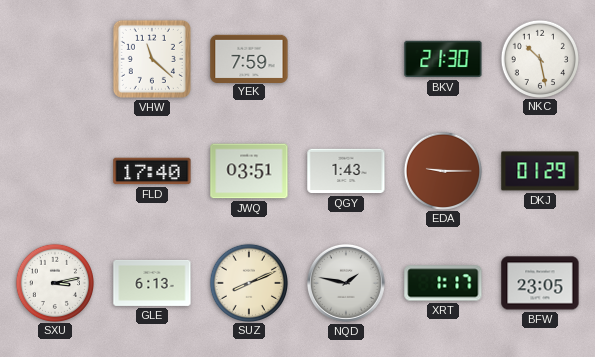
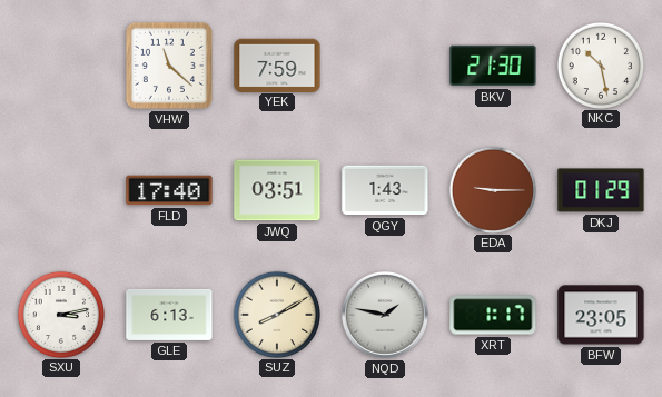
SUZ: 8:11 -> 8:10
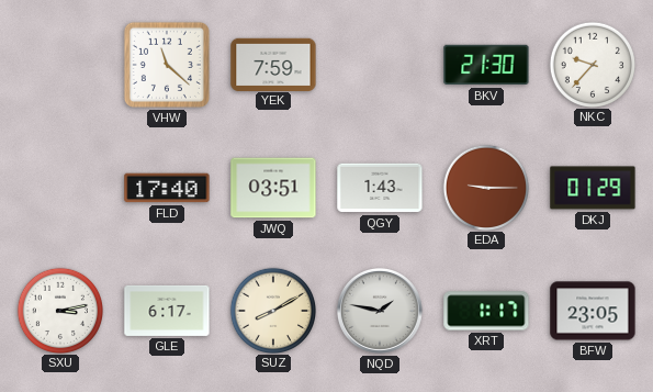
NKC: 10:28 -> 9:37
GLE: 6:13 -> 6:17
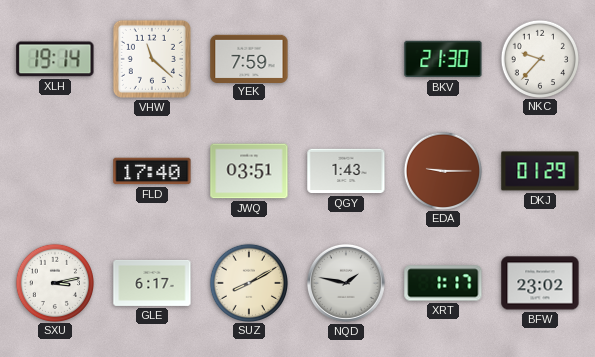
XLH: none -> 19:14
BFW: 23:05 -> 23:02
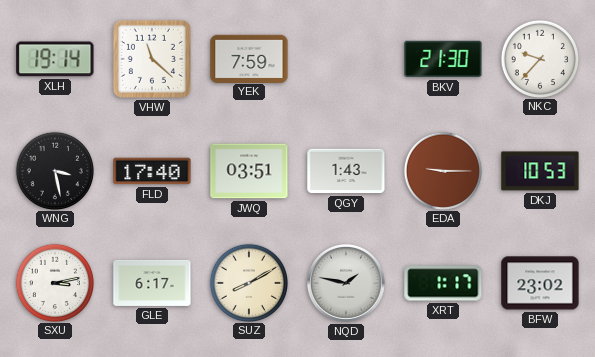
WNG: none -> 3:28
DKJ: 01:29 -> 10:53
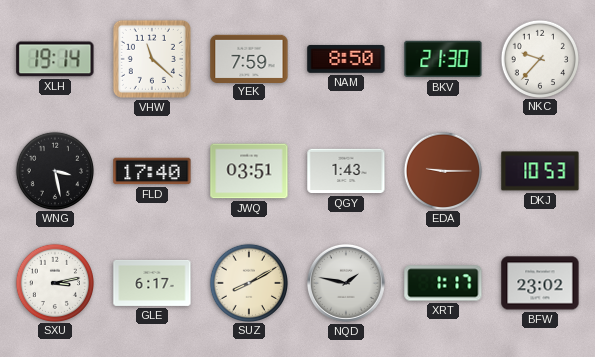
NAM: none -> 8:50
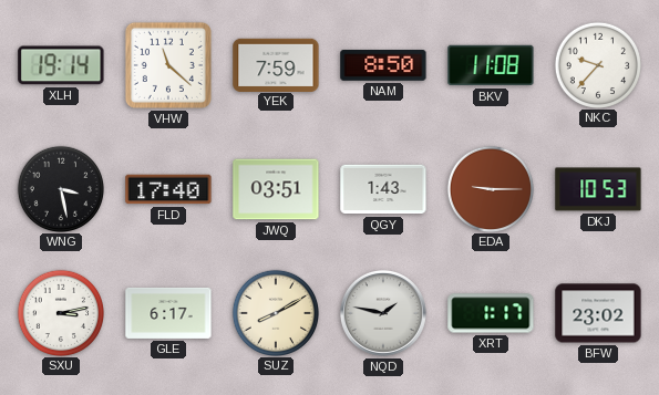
BKV: 21:30 -> 11:08
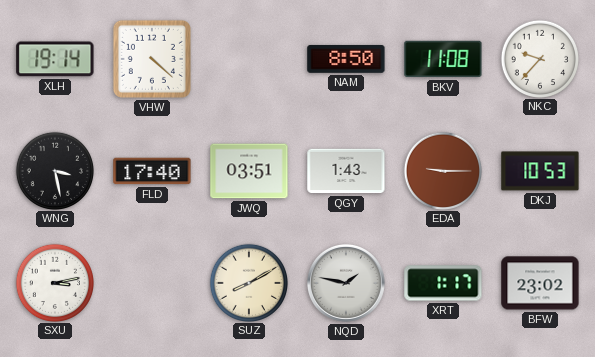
VHW: 11:22 -> 4:22
YEK: 7:59 -> none
GLE: 6:17 -> none
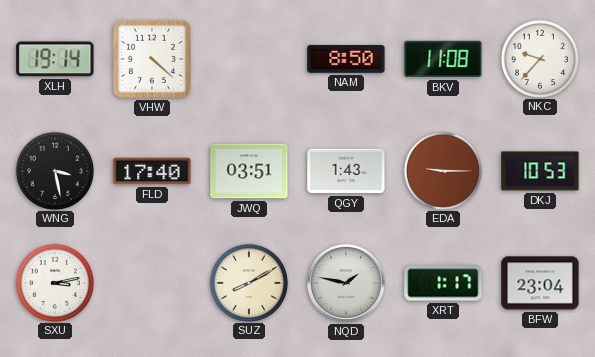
BFW: 23:02 -> 23:04
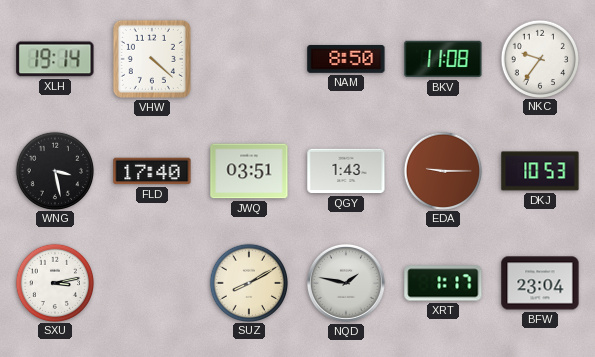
NKC: 9:37 -> 9:36
